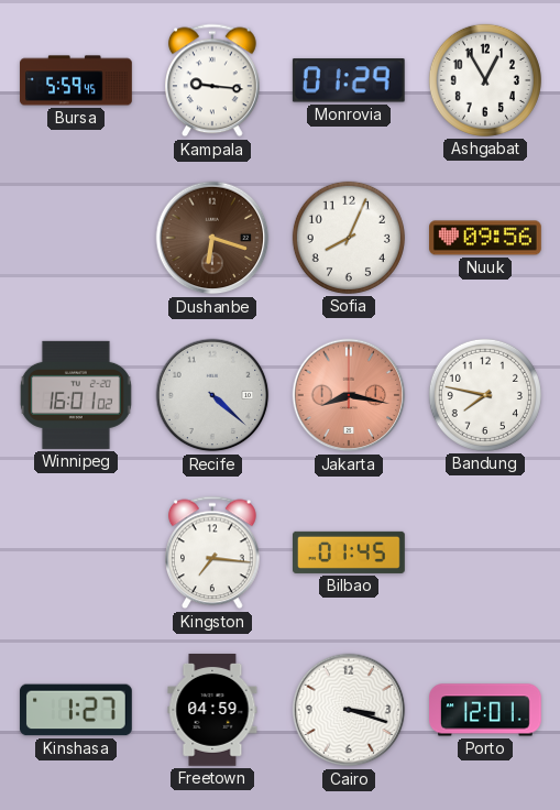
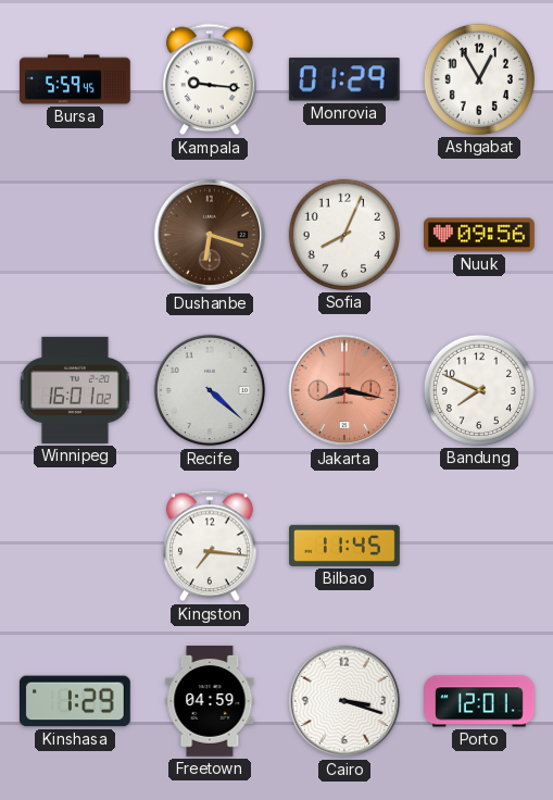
Bandung: 7:47 -> 7:49
Bilbao: 01:45 -> 11:45
Kinshasa: 1:27 -> 1:29
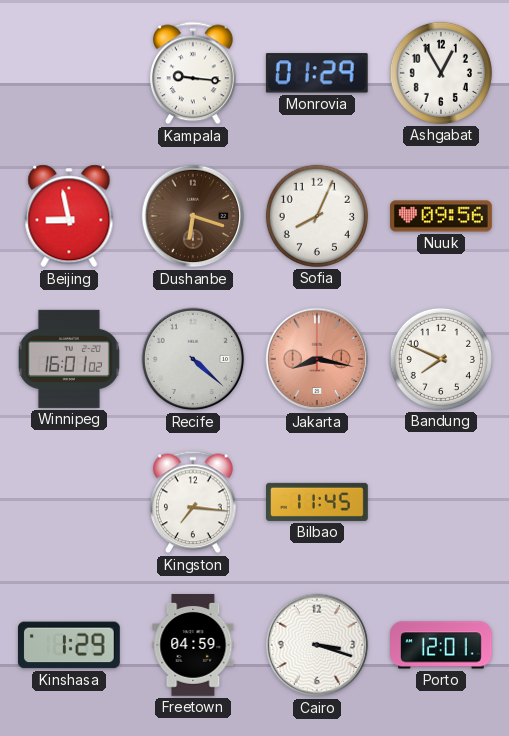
Bursa: 5:59 -> none
Beijing: none -> 8:58
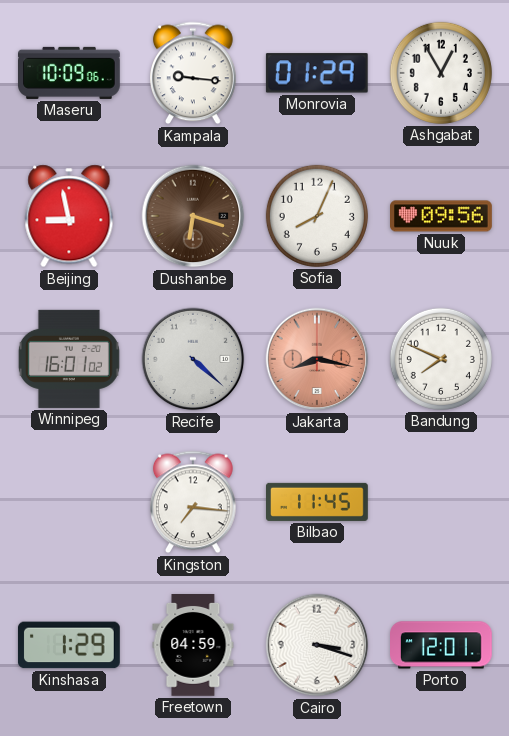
Maseru: none -> 10:09
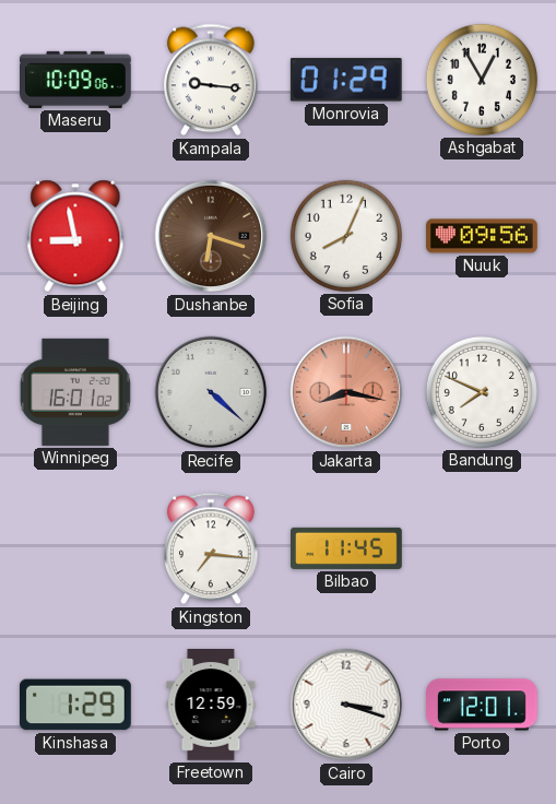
Freetown: 04:59 -> 12:59
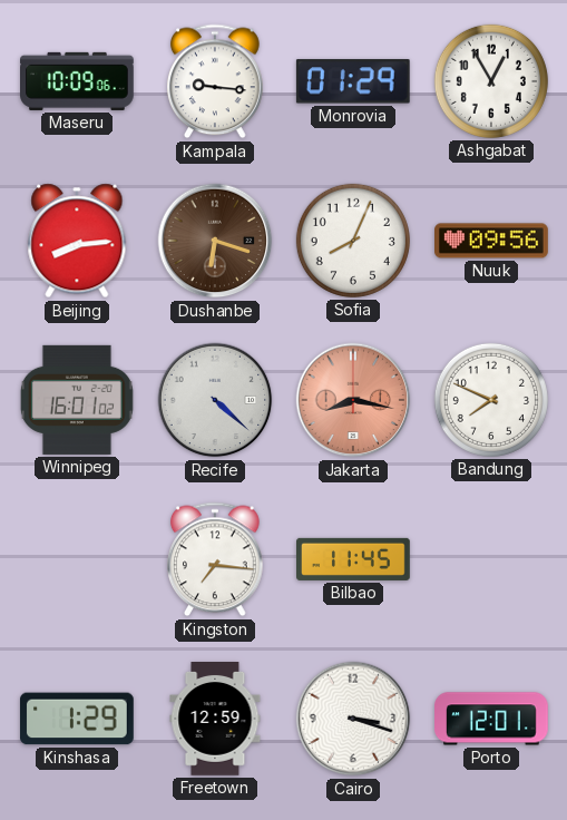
Beijing: 8:58 -> 8:14
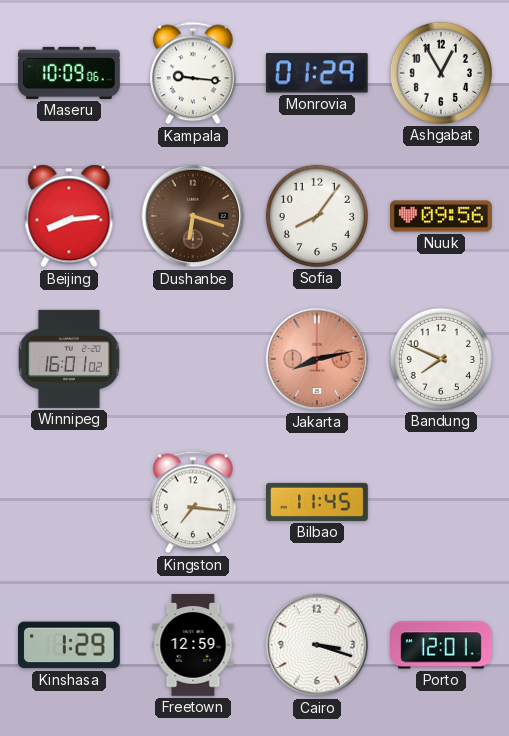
Sofia: 8:04 -> 8:06
Recife: 4:22 -> none
Jakarta: 8:17 -> 8:13
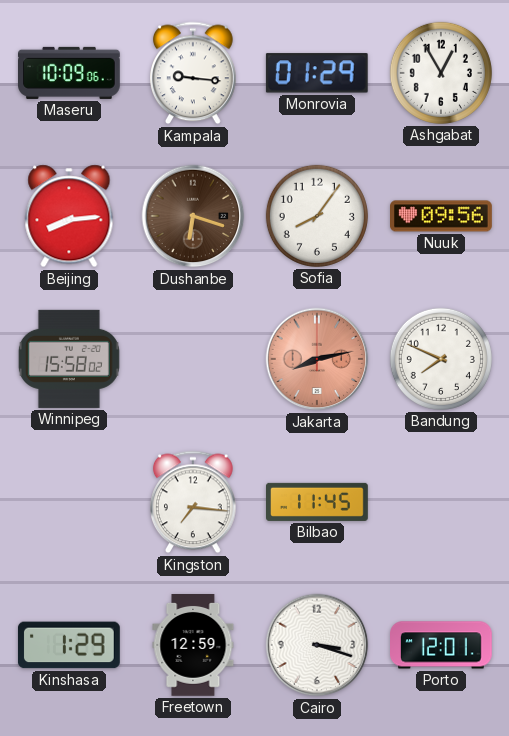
Winnipeg: 16:01 -> 15:58
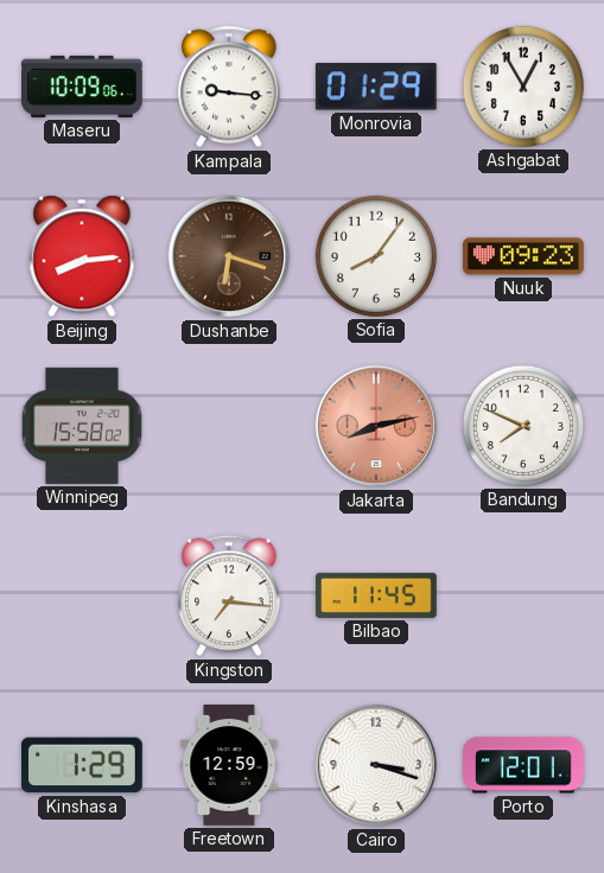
Nuuk: 09:56 -> 09:23
